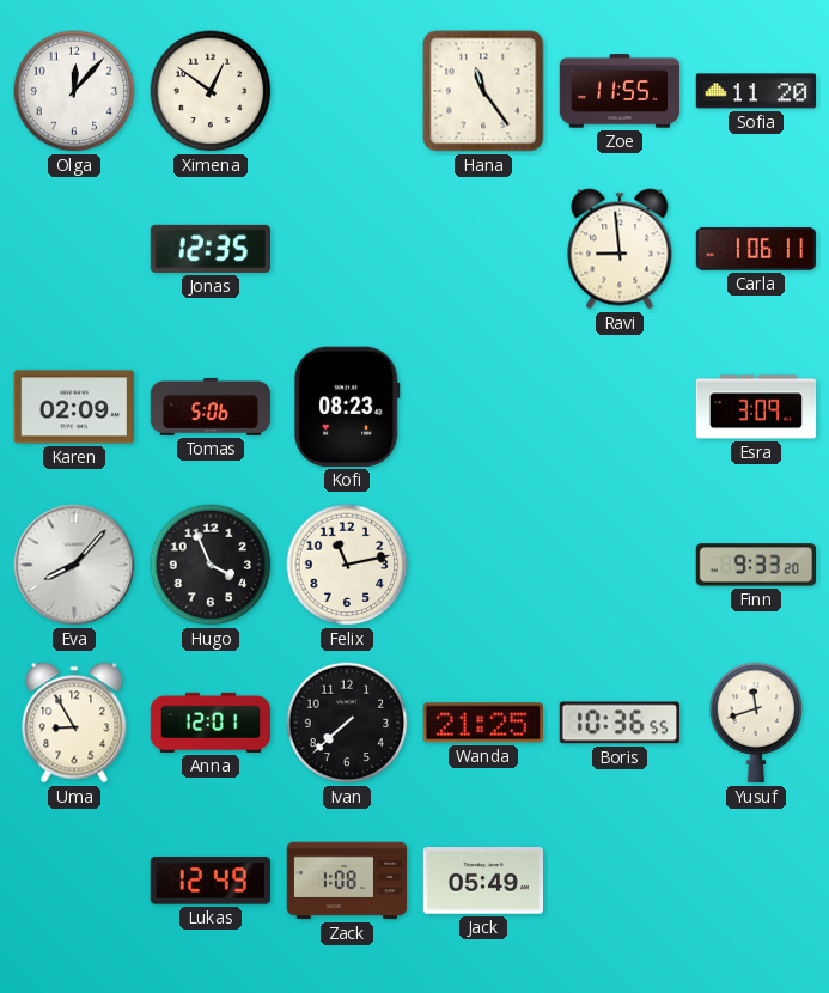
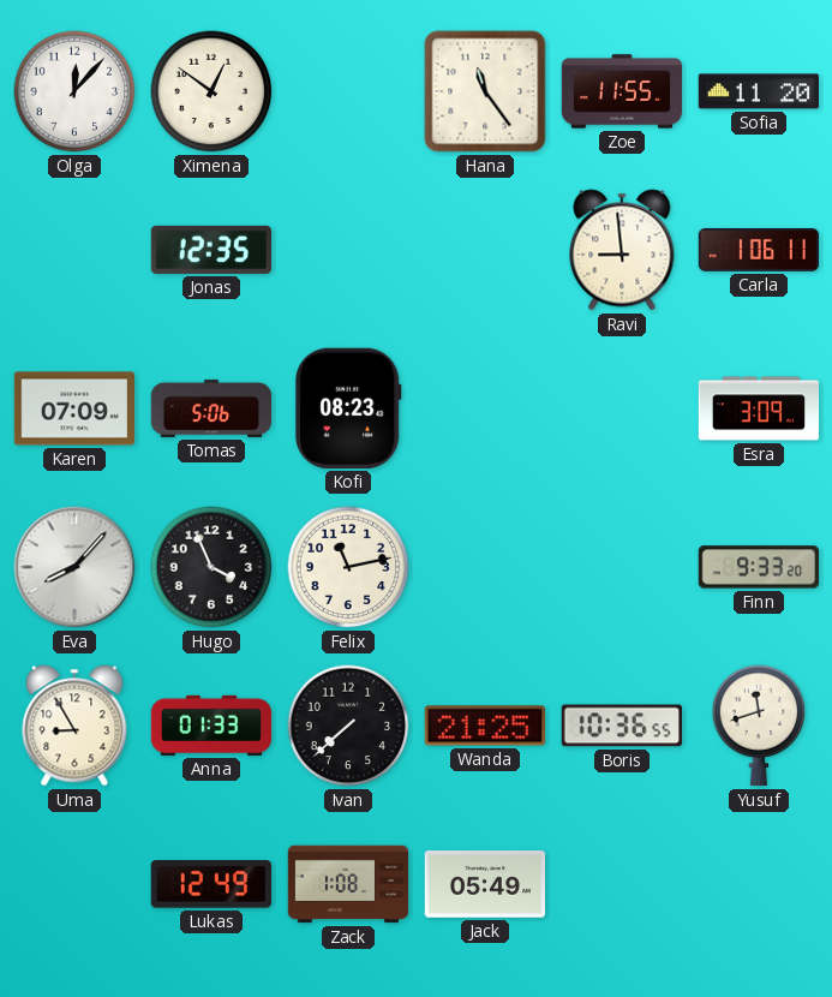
Karen: 02:09 -> 07:09
Anna: 12:01 -> 01:33
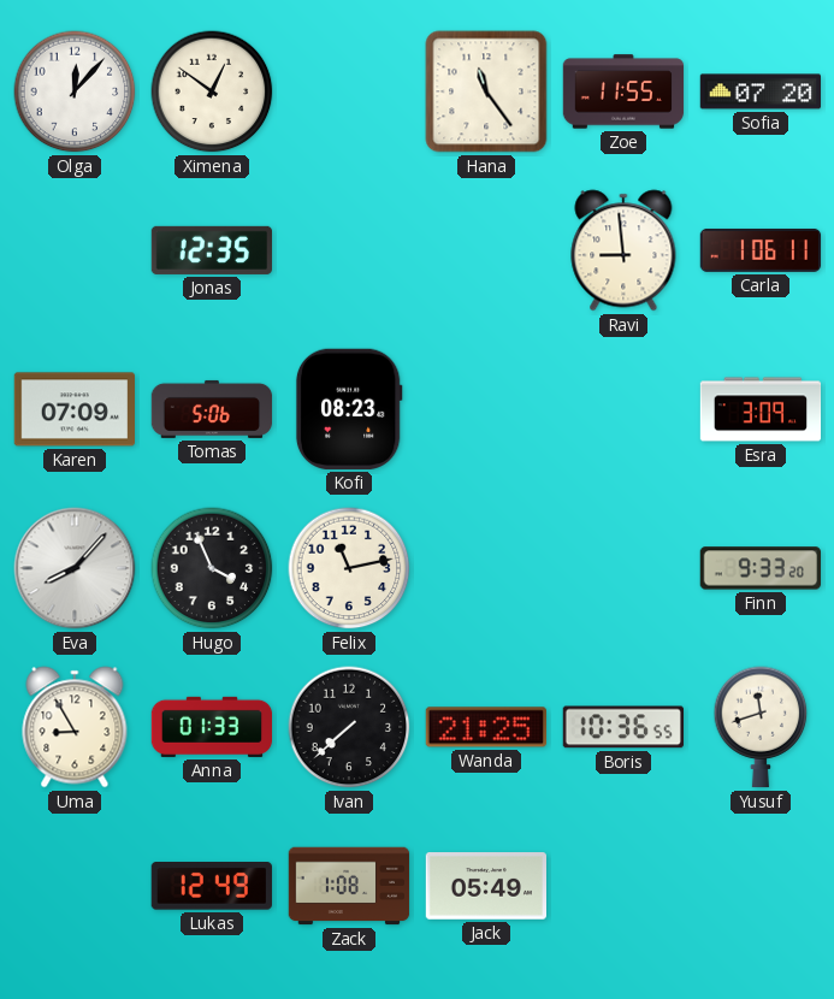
Sofia: 11:20 -> 07:20
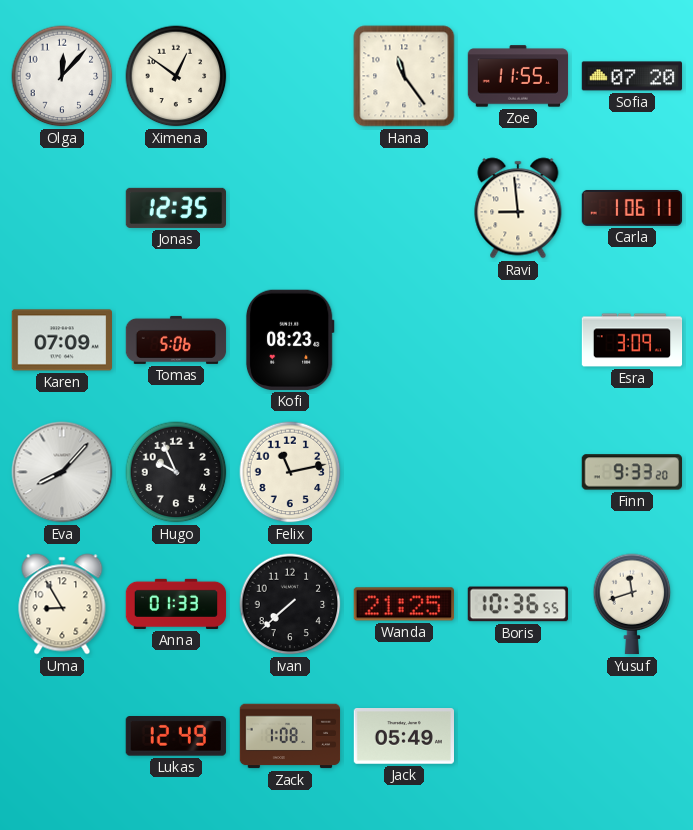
Hugo: 3:56 -> 9:56
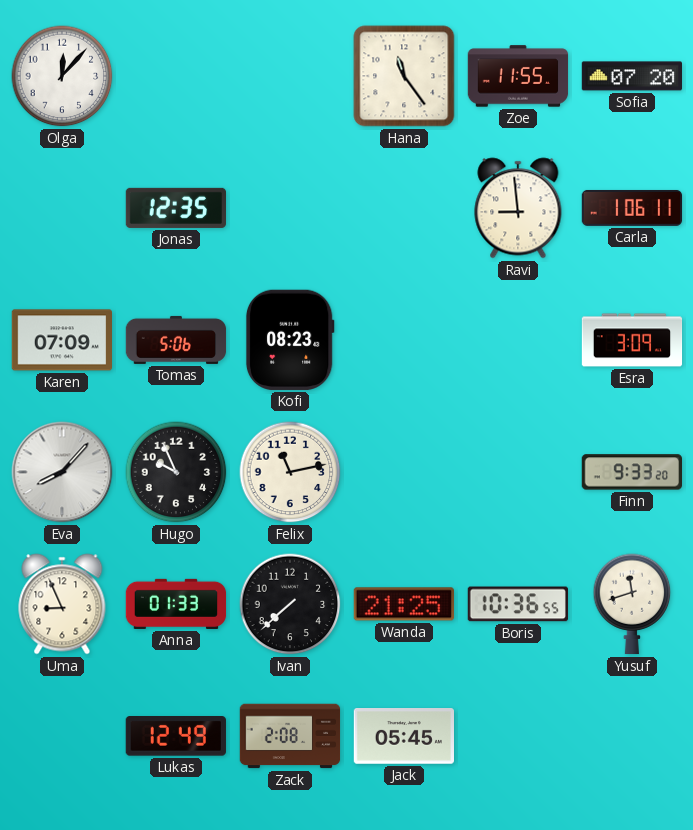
Ximena: 12:51 -> none
Uma: 8:55 -> 8:56
Zack: 1:08 -> 2:08
Jack: 05:49 -> 05:45
